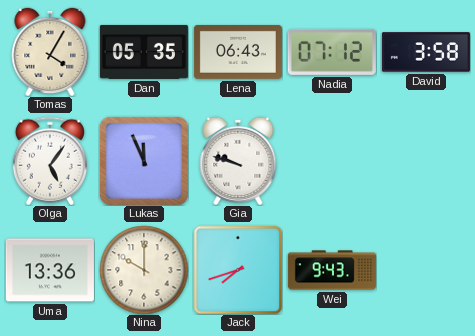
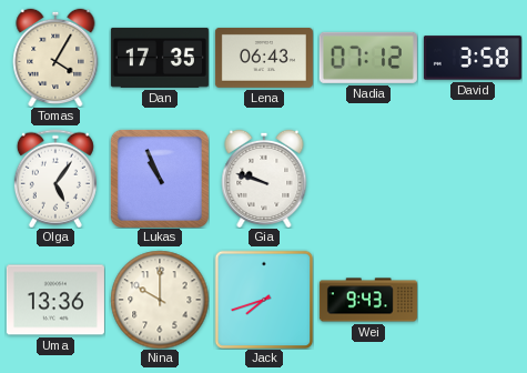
Dan: 05:35 -> 17:35
Lukas: 11:56 -> 10:56
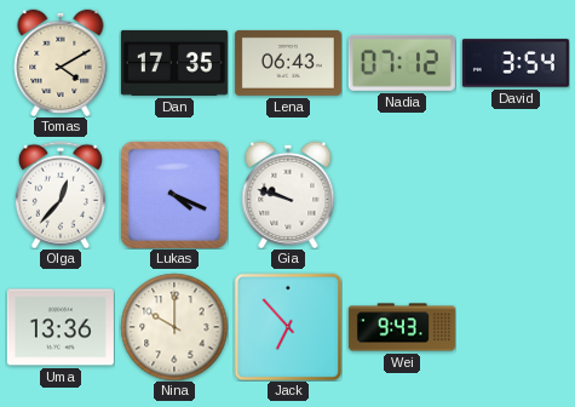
Tomas: 4:05 -> 4:10
David: 3:58 -> 3:54
Olga: 5:06 -> 12:37
Lukas: 10:56 -> 4:19
Jack: 7:42 -> 6:53
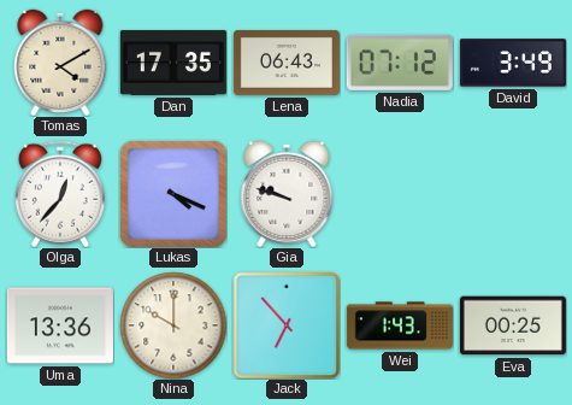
David: 3:54 -> 3:49
Wei: 9:43 -> 1:43
Eva: none -> 00:25
